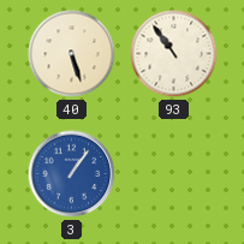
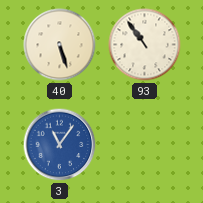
3: 1:06 -> 11:06
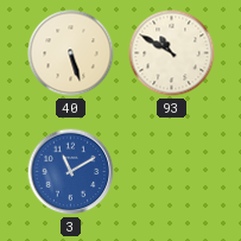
93: 10:54 -> 10:50
3: 11:06 -> 11:10
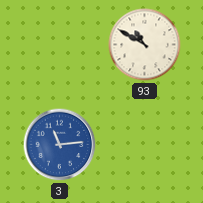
40: 5:27 -> none
3: 11:10 -> 11:14
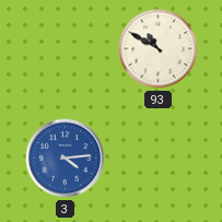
3: 11:14 -> 4:14
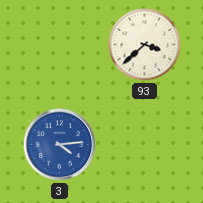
93: 10:50 -> 3:38
